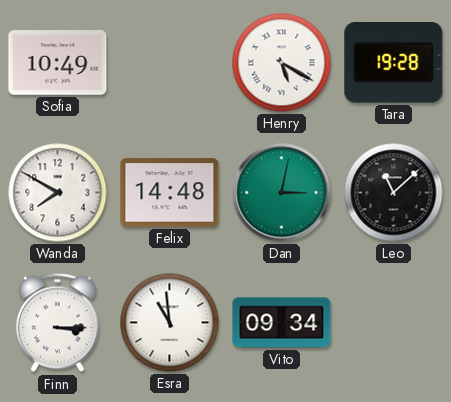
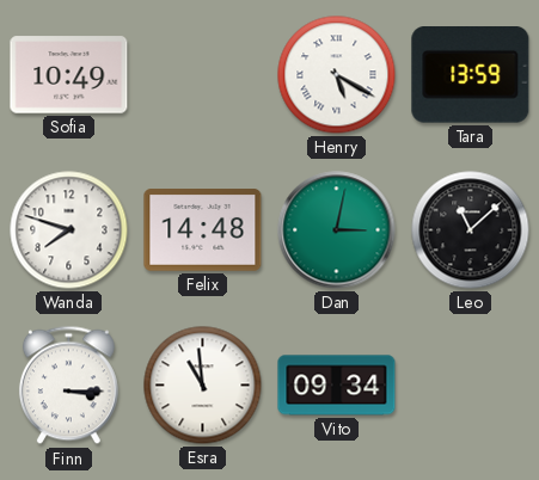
Tara: 19:28 -> 13:59
Wanda: 7:50 -> 7:48
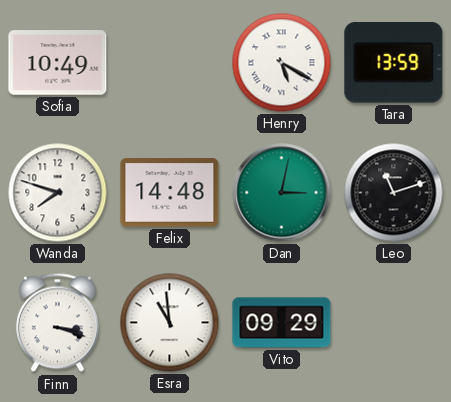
Leo: 11:08 -> 11:12
Finn: 3:15 -> 3:18
Vito: 09:34 -> 09:29
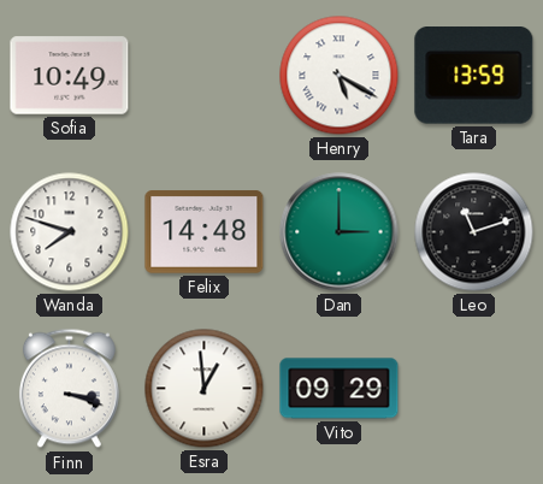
Dan: 3:02 -> 3:00
Esra: 10:59 -> 12:59
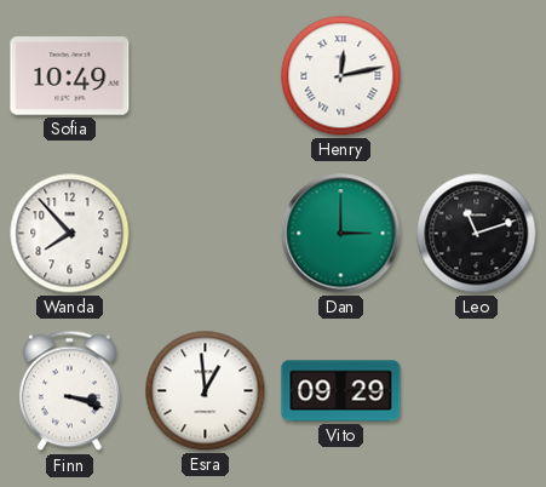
Henry: 5:20 -> 12:13
Tara: 13:59 -> none
Wanda: 7:48 -> 7:53
Felix: 14:48 -> none
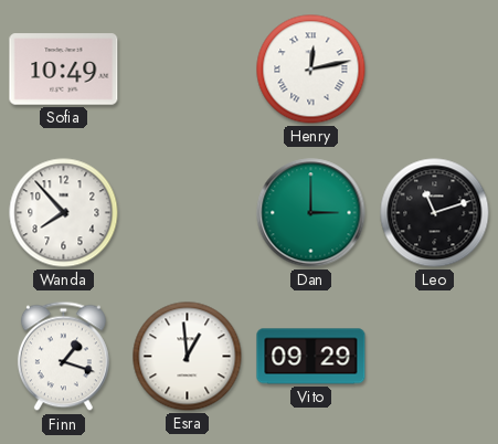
Finn: 3:18 -> 1:18
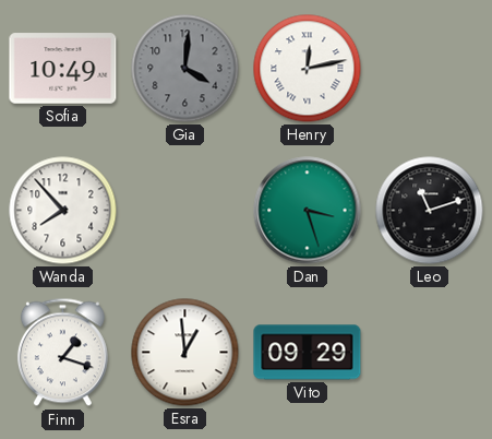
Gia: none -> 4:01
Dan: 3:00 -> 3:27
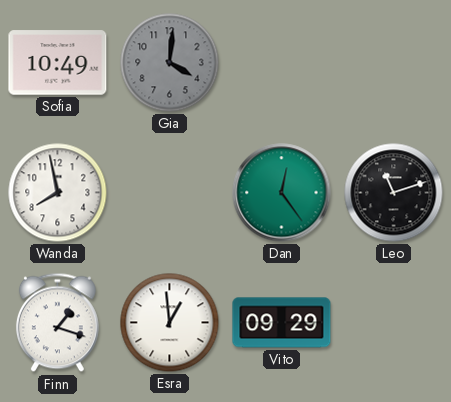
Henry: 12:13 -> none
Wanda: 7:53 -> 7:58
Dan: 3:27 -> 12:24
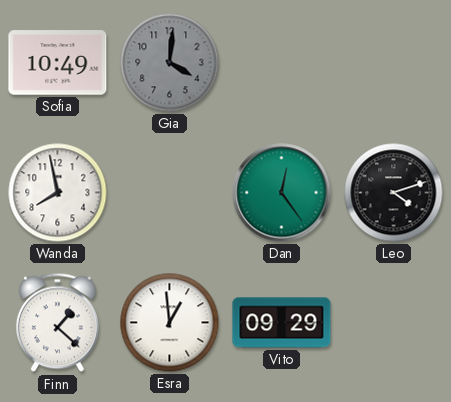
Leo: 11:12 -> 4:12
Finn: 1:18 -> 1:22
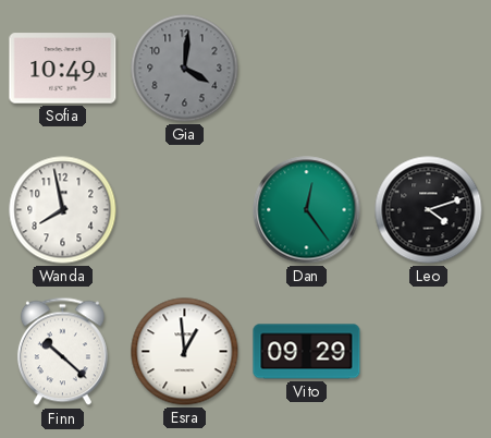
Finn: 1:22 -> 10:22
